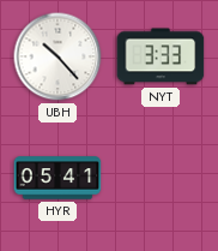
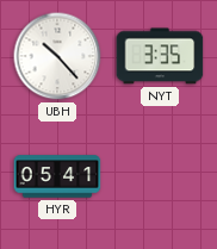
NYT: 3:33 -> 3:35
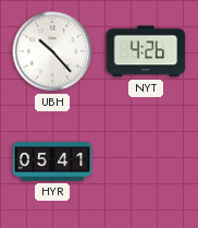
NYT: 3:35 -> 4:26
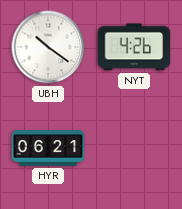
UBH: 10:23 -> 10:21
HYR: 05:41 -> 06:21
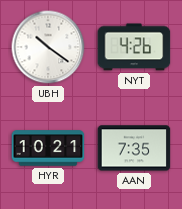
HYR: 06:21 -> 10:21
AAN: none -> 7:35
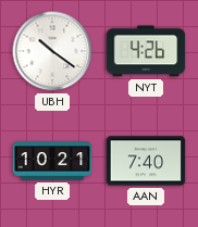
AAN: 7:35 -> 7:40
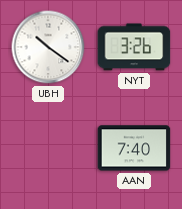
NYT: 4:26 -> 3:26
HYR: 10:21 -> none
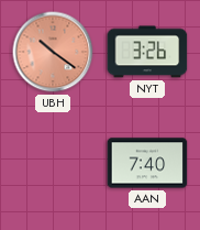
UBH dial: white -> salmon
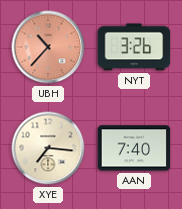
UBH: 10:21 -> 10:37
XYE: none -> 7:16
